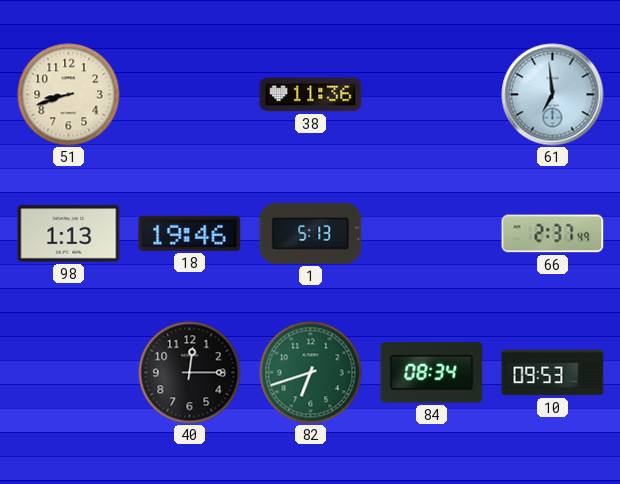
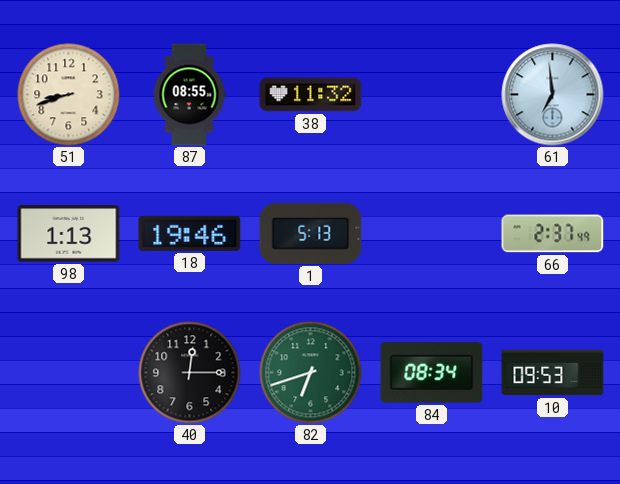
87: none -> 08:55
38: 11:36 -> 11:32
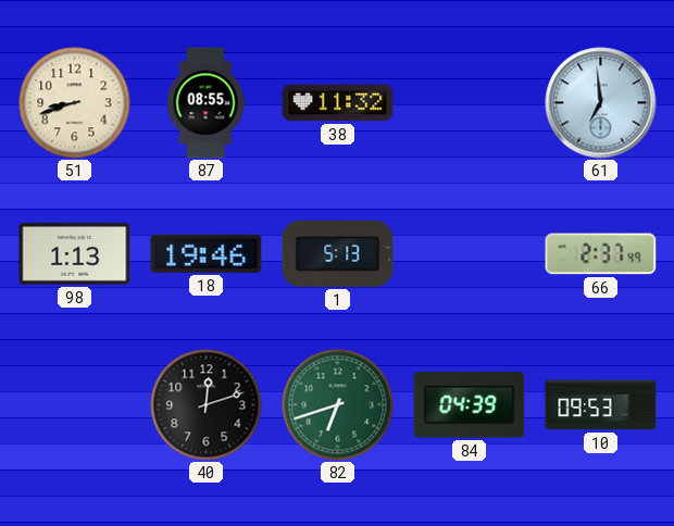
40: 12:15 -> 12:12
84: 08:34 -> 04:39
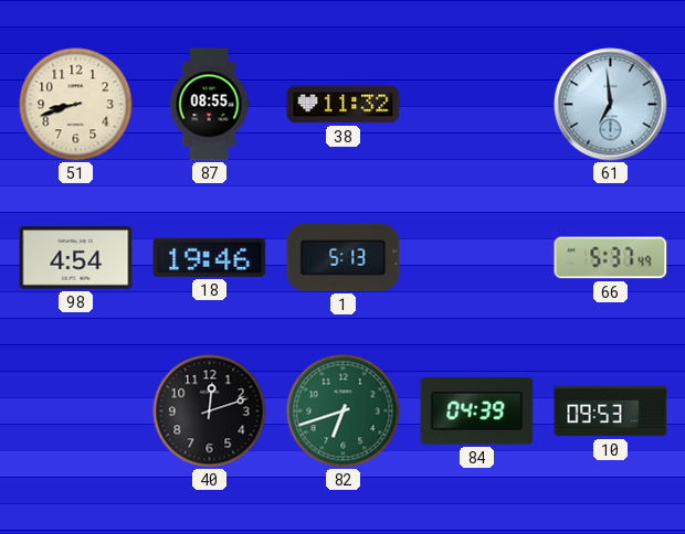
98: 1:13 -> 4:54
66: 2:37 -> 5:37
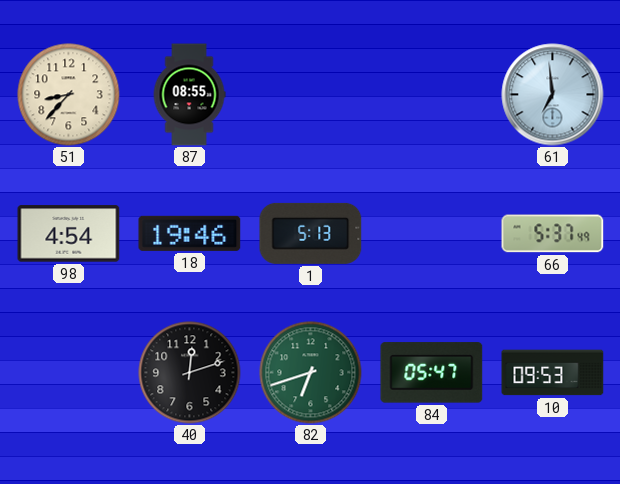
51: 8:42 -> 8:37
38: 11:32 -> none
84: 04:39 -> 05:47
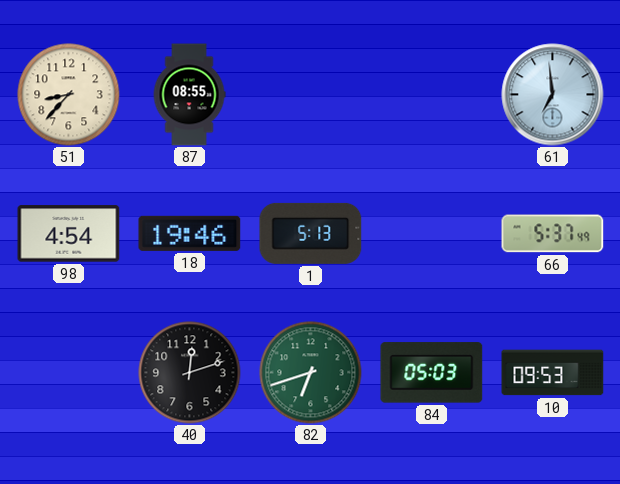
84: 05:47 -> 05:03
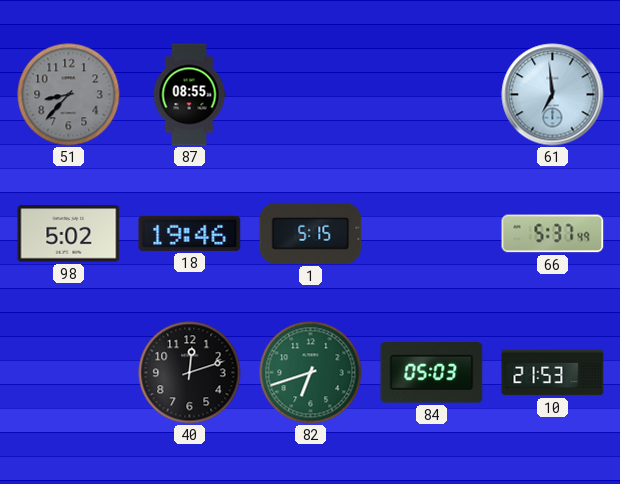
51 dial: cream -> grey
98: 4:54 -> 5:02
1: 5:13 -> 5:15
10: 09:53 -> 21:53
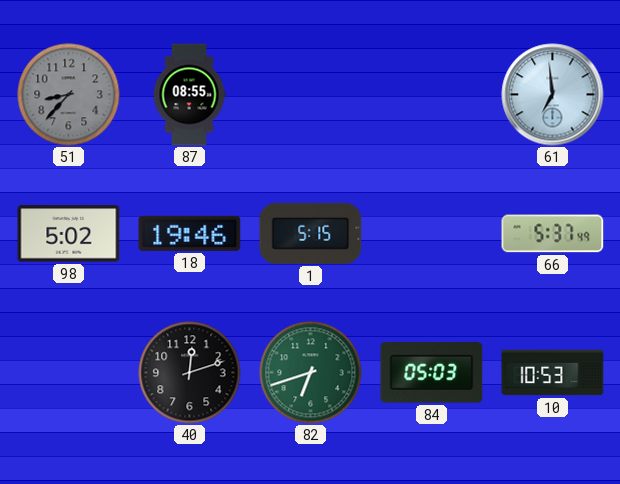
10: 21:53 -> 10:53
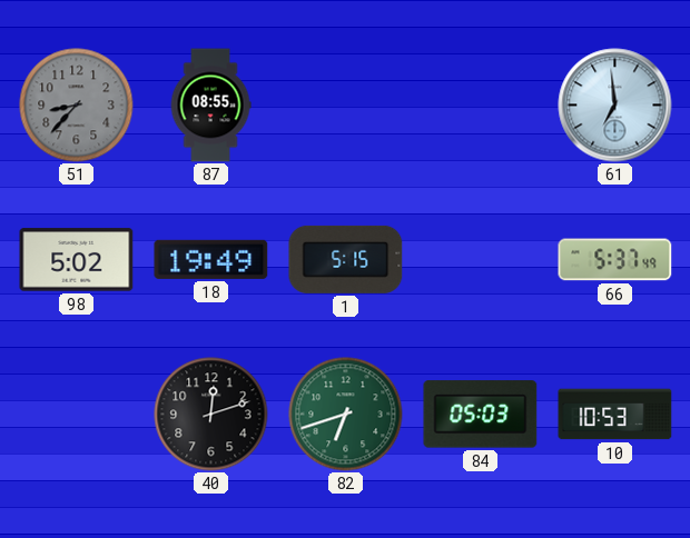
18: 19:46 -> 19:49
